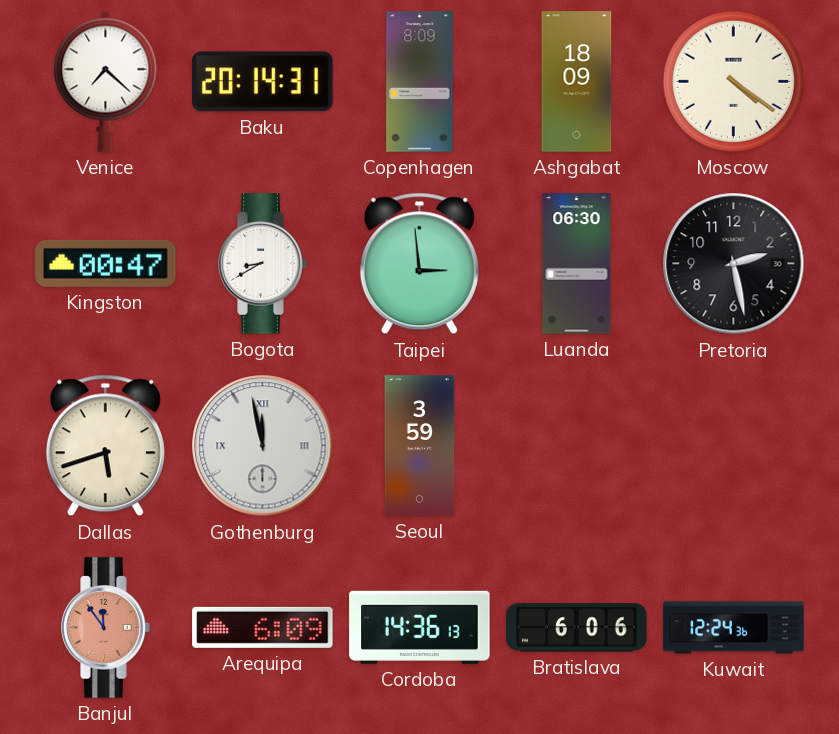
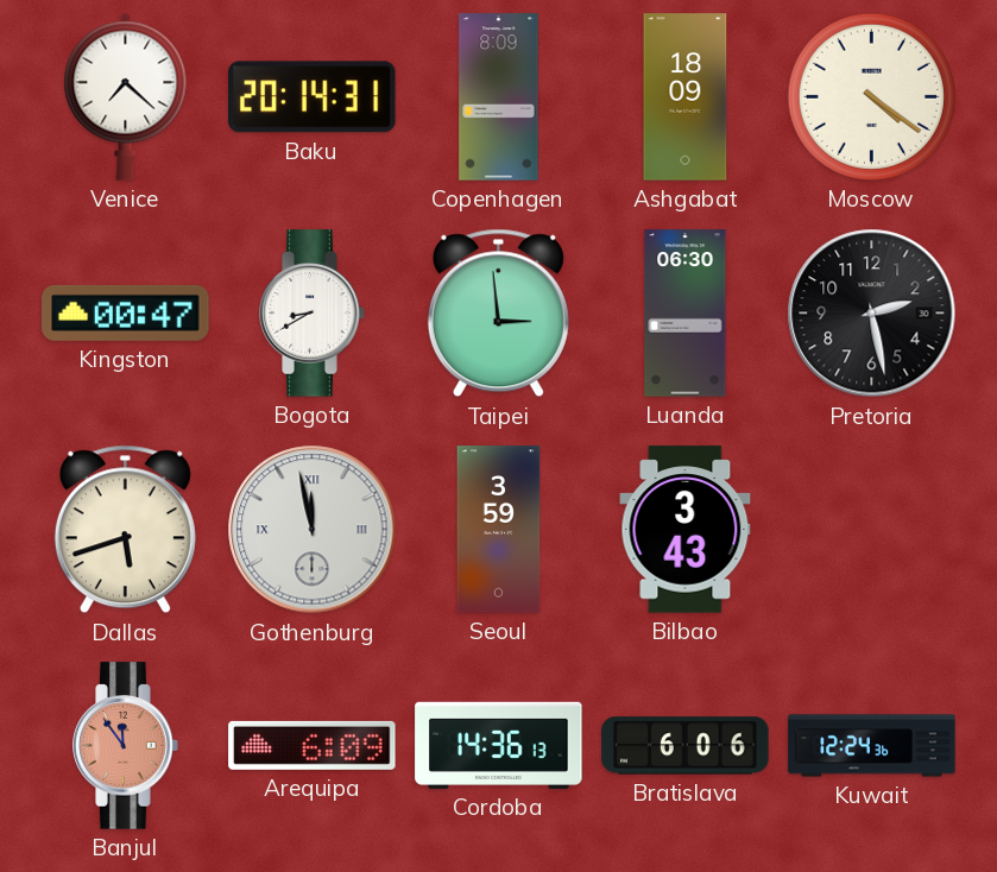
Bilbao: none -> 3:43
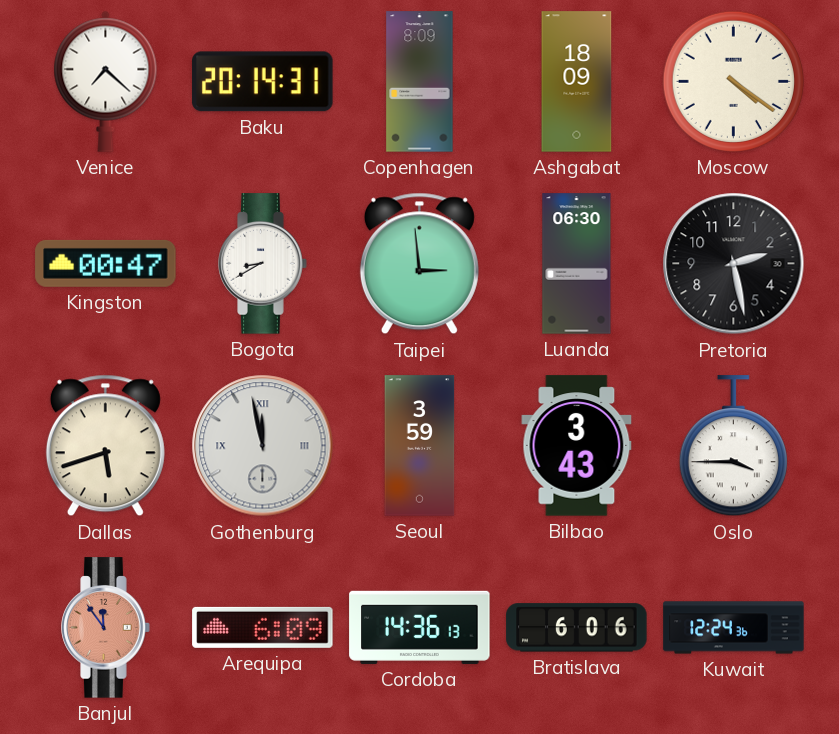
Oslo: none -> 3:45
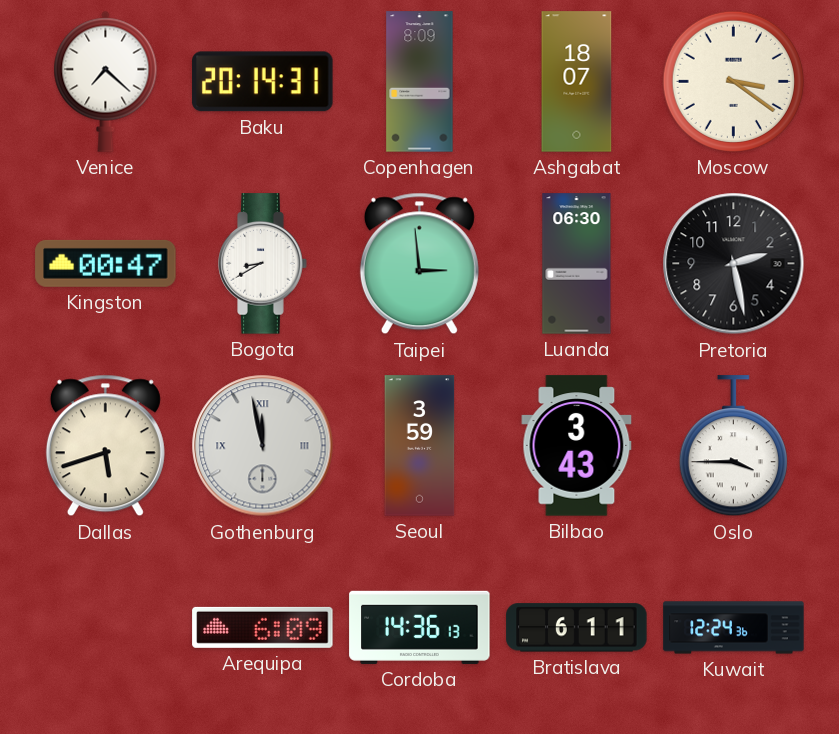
Ashgabat: 18:09 -> 18:07
Moscow: 4:21 -> 3:21
Banjul: 11:54 -> none
Bratislava: 6:06 -> 6:11
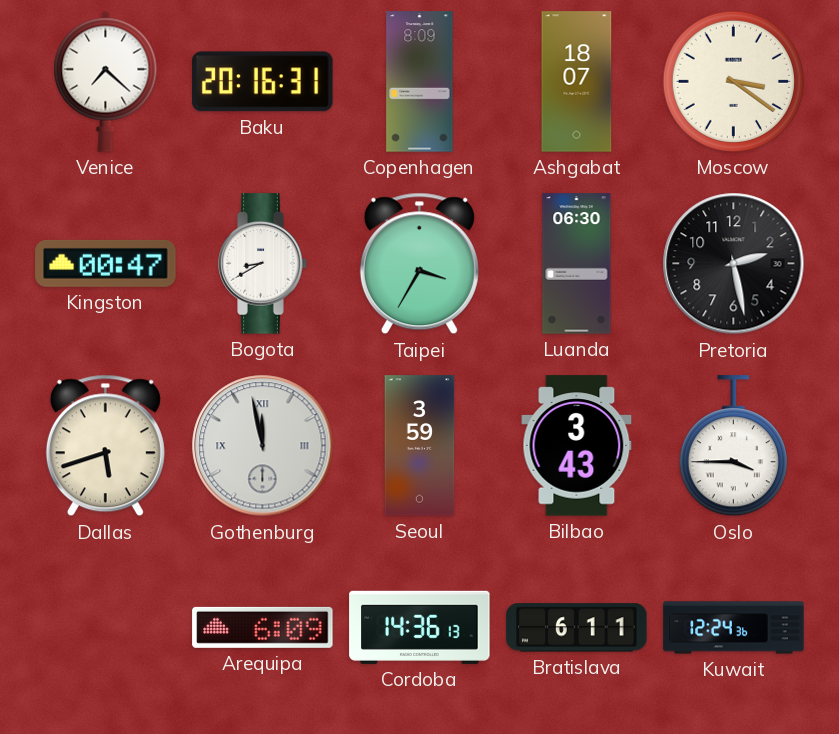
Baku: 20:14 -> 20:16
Taipei: 2:59 -> 3:35
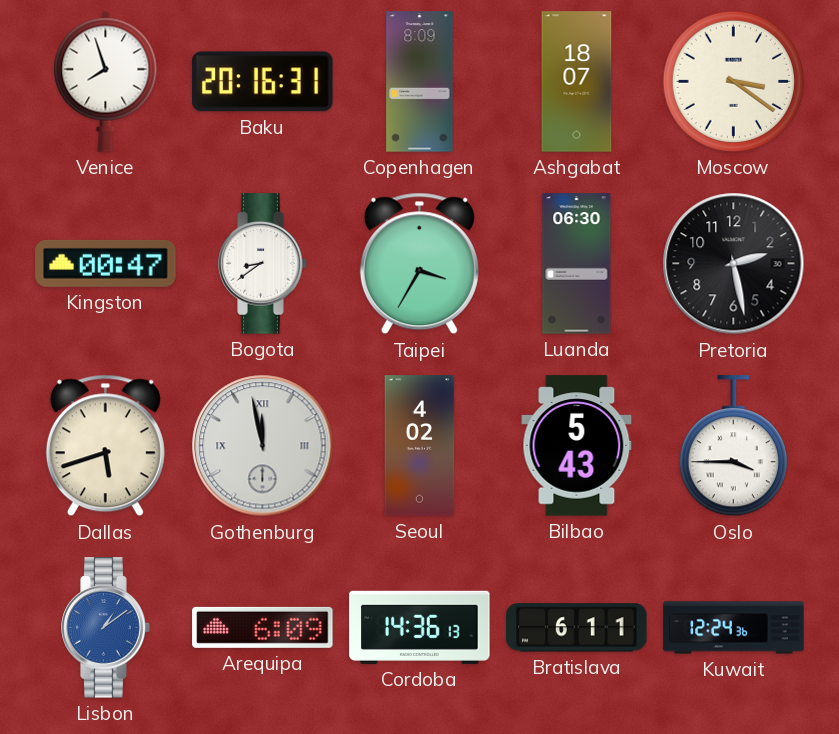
Venice: 7:22 -> 7:57
Bogota: 8:40 -> 8:39
Seoul: 3:59 -> 4:02
Bilbao: 3:43 -> 5:43
Lisbon: none -> 1:09
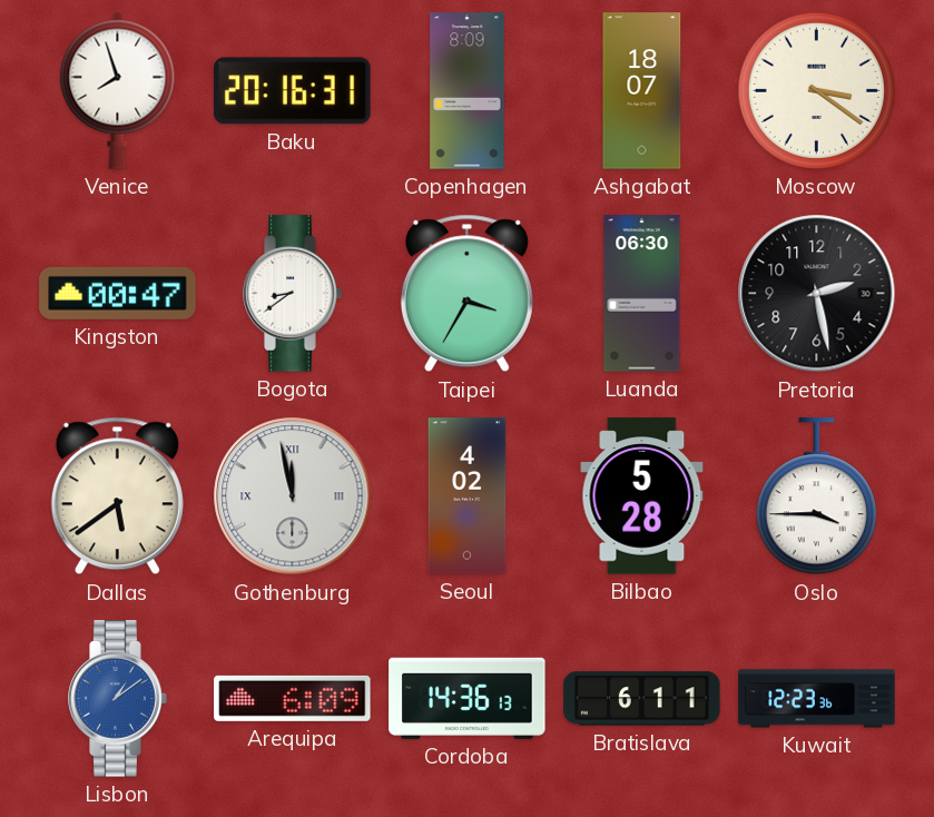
Dallas: 5:42 -> 5:39
Bilbao: 5:43 -> 5:28
Kuwait: 12:24 -> 12:23
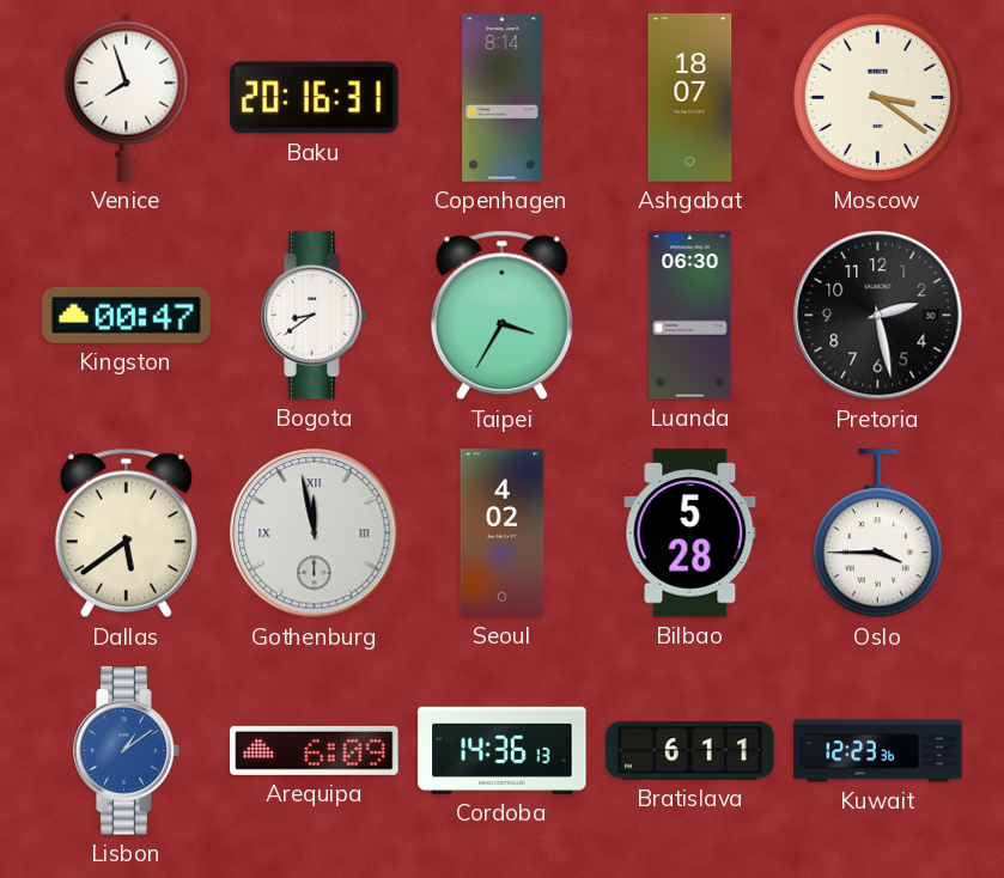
Copenhagen: 8:09 -> 8:14
